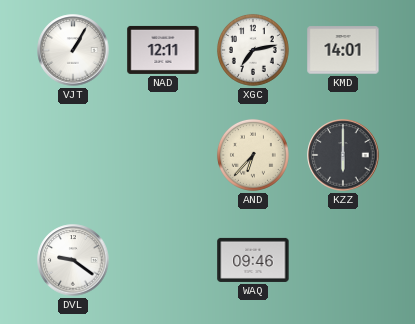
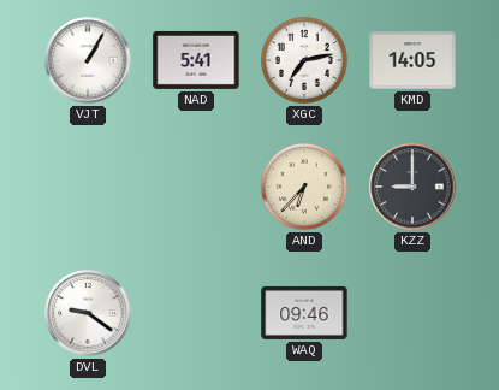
NAD: 12:11 -> 5:41
KMD: 14:01 -> 14:05
KZZ: 6:00 -> 9:00
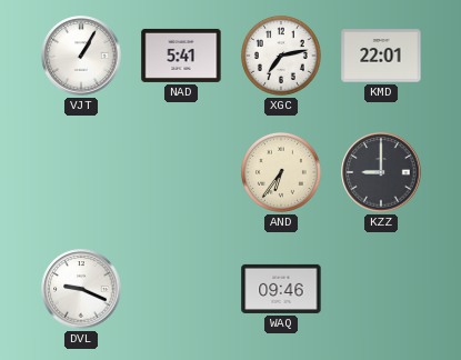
KMD: 14:05 -> 22:01
AND: 6:37 -> 6:36
DVL: 9:21 -> 9:19
